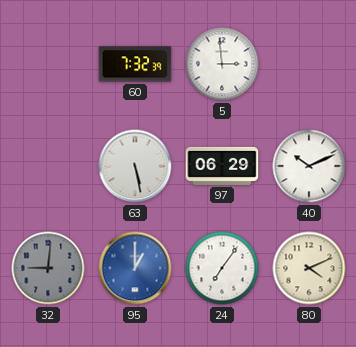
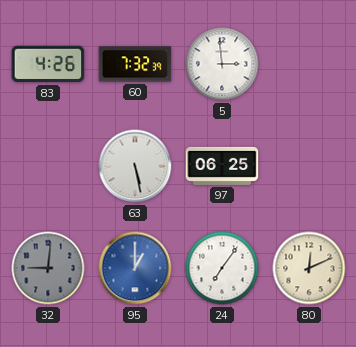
83: none -> 4:26
97: 06:29 -> 06:25
40: 10:11 -> none
80: 4:11 -> 12:11
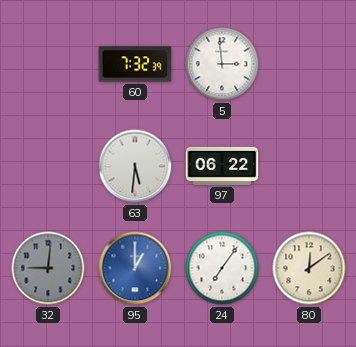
83: 4:26 -> none
63: 5:28 -> 5:31
97: 06:25 -> 06:22
80: 12:11 -> 12:09
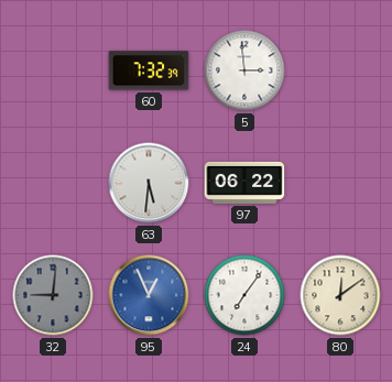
95: 1:00 -> 12:56
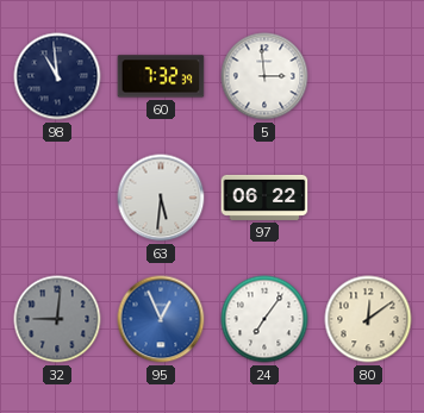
98: none -> 10:59
